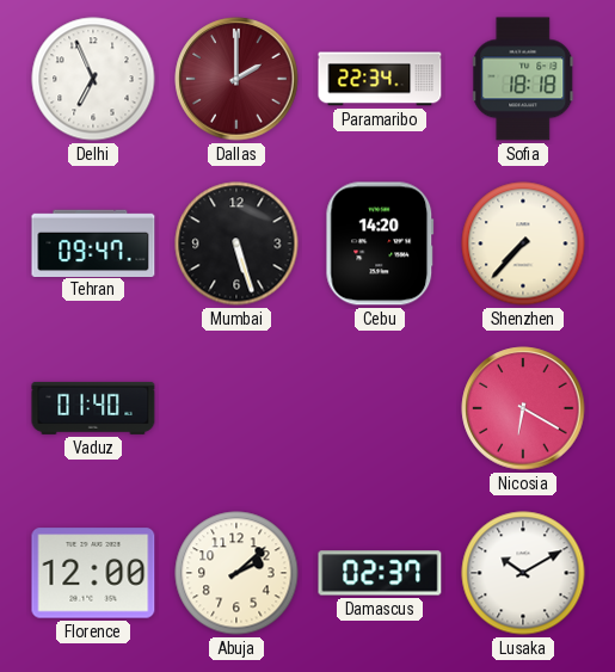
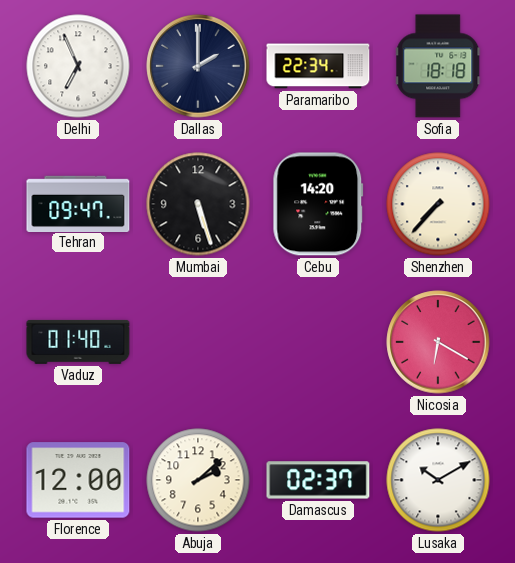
Dallas dial: burgundy -> navy
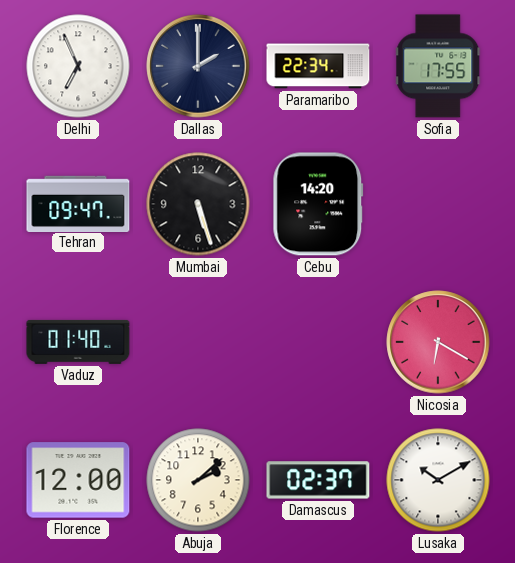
Sofia: 18:18 -> 17:55
Shenzhen: 7:37 -> none
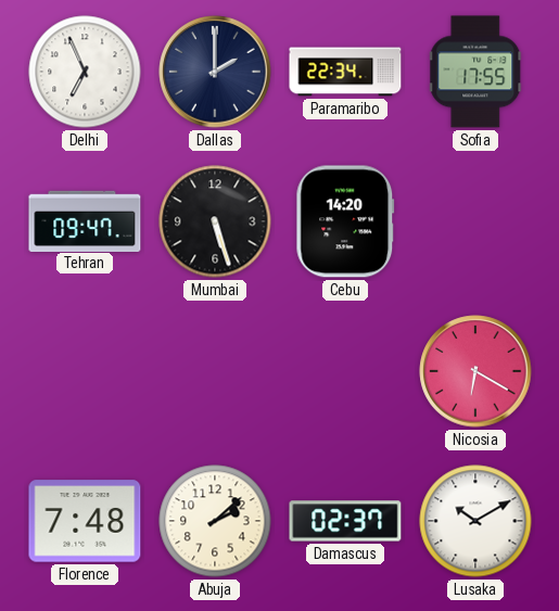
Vaduz: 01:40 -> none
Florence: 12:00 -> 7:48
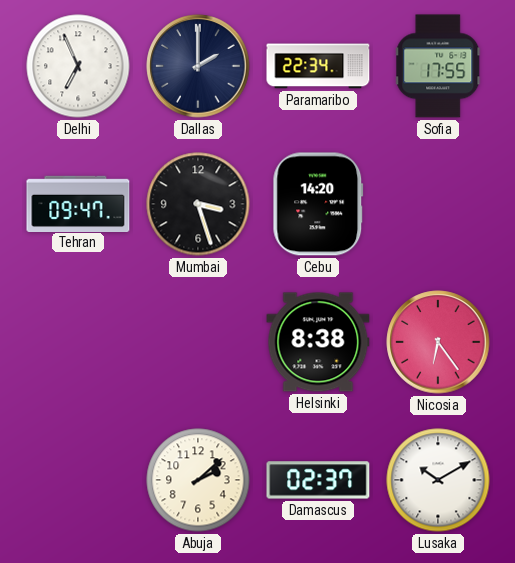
Mumbai: 5:27 -> 3:27
Helsinki: none -> 8:38
Nicosia: 6:20 -> 6:24
Florence: 7:48 -> none
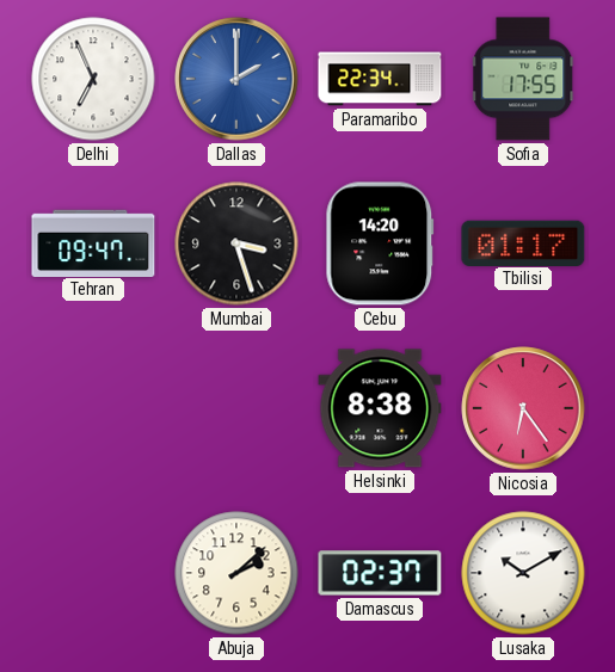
Dallas dial: navy -> blue
Tbilisi: none -> 01:17
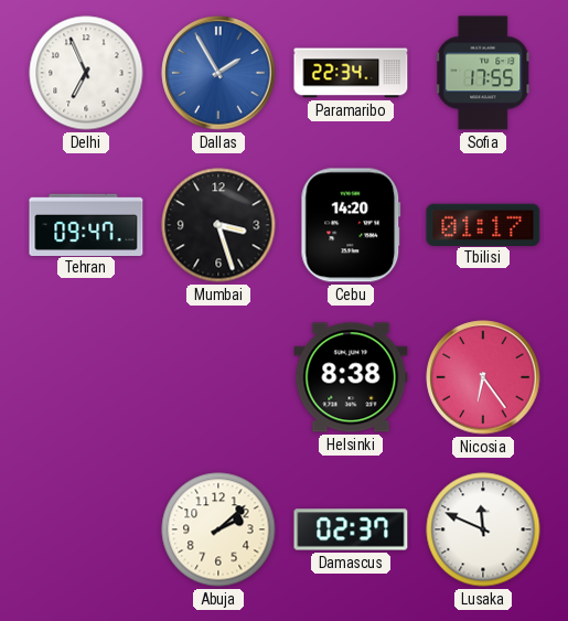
Dallas: 2:00 -> 1:55
Lusaka: 10:10 -> 11:49
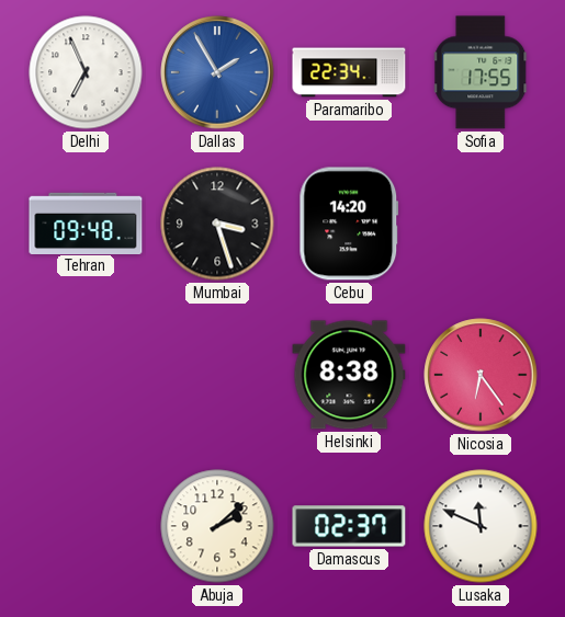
Tehran: 09:47 -> 09:48
Tbilisi: 01:17 -> none
